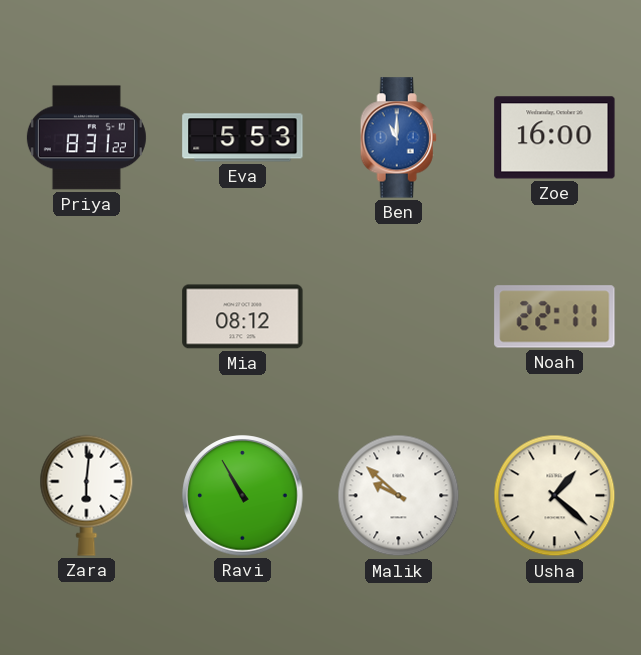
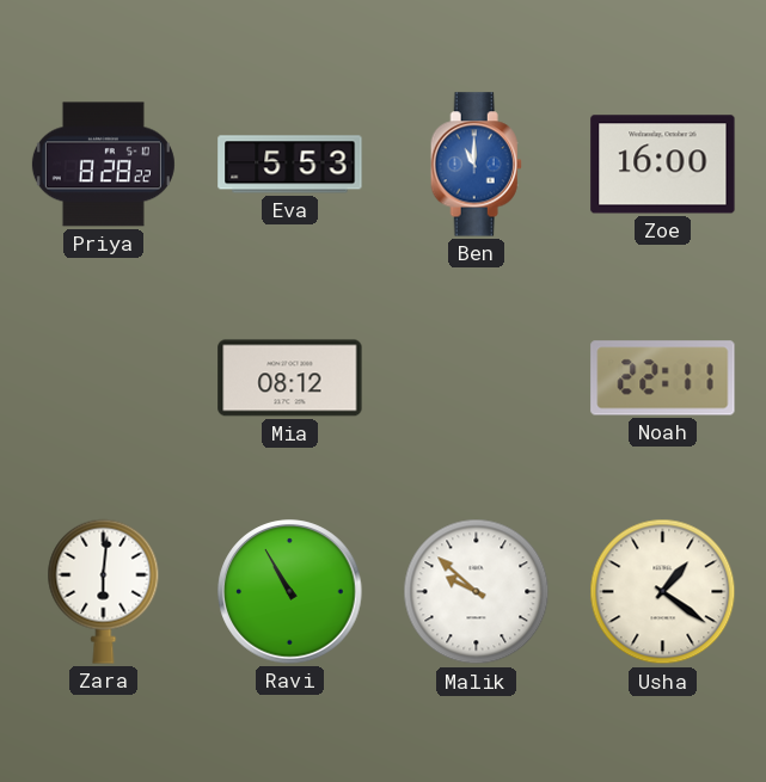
Priya: 8:31 -> 8:28
Usha: 1:22 -> 1:21
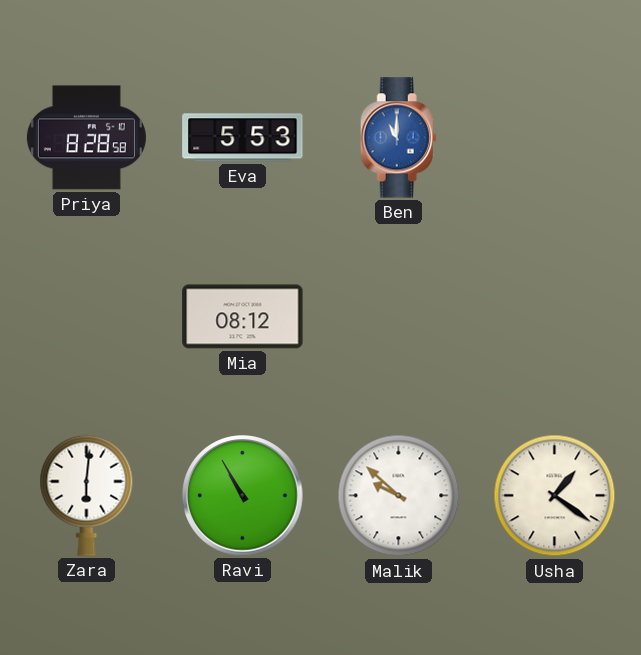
Priya: 8:28:22 -> 8:28:58
Zoe: 16:00 -> none
Noah: 22:11 -> none
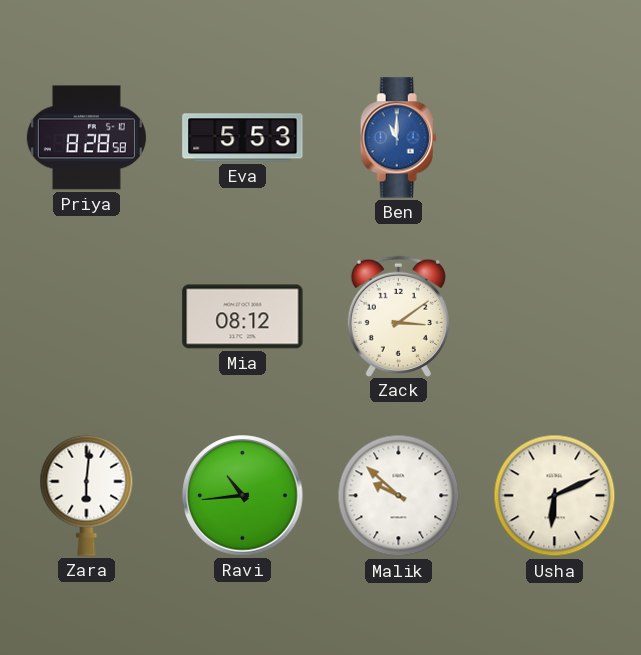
Zack: none -> 3:09
Ravi: 10:55 -> 10:44
Usha: 1:21 -> 6:11
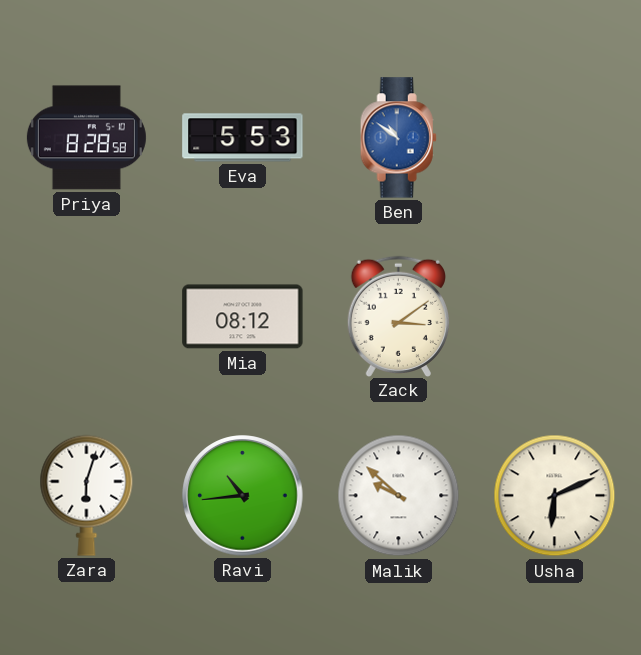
Ben: 11:00 -> 10:51
Zara: 6:01 -> 6:03
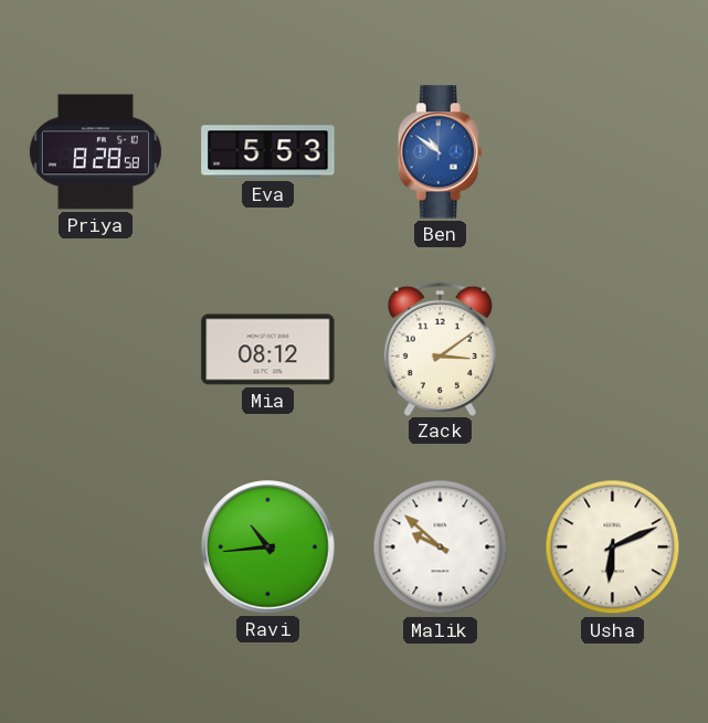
Zara: 6:03 -> none
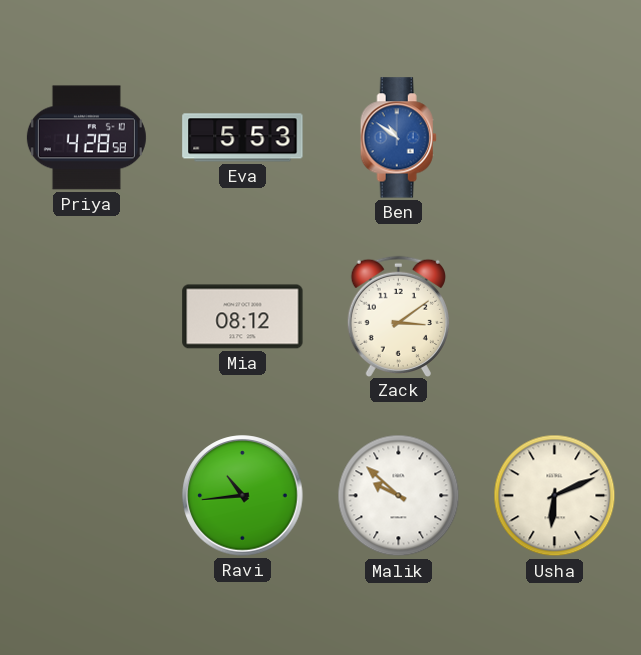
Priya: 8:28 -> 4:28
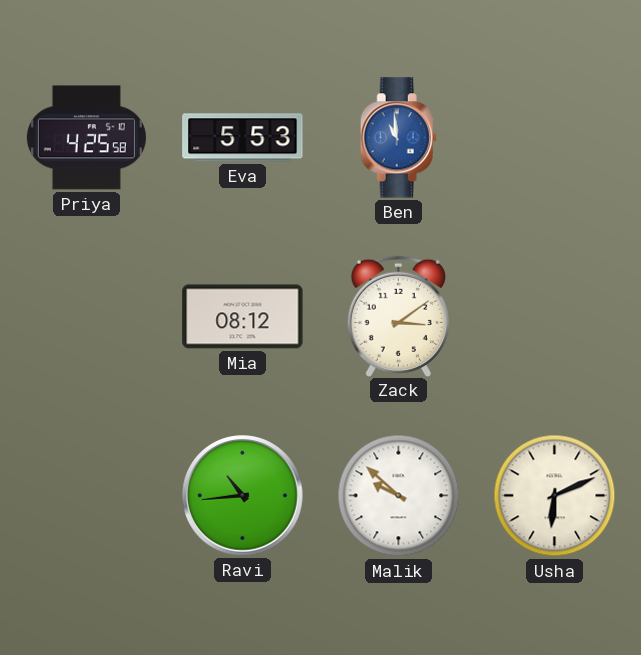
Priya: 4:28 -> 4:25
Ben: 10:51 -> 10:59
